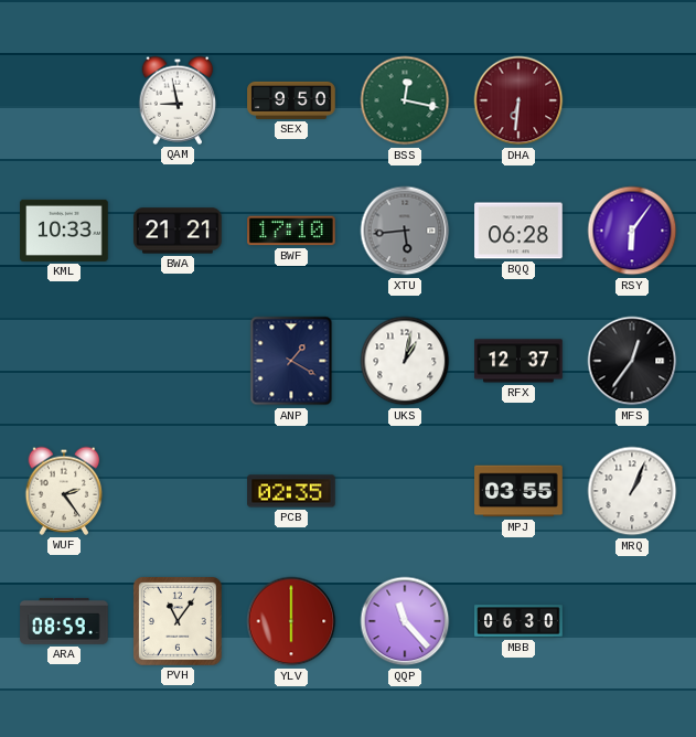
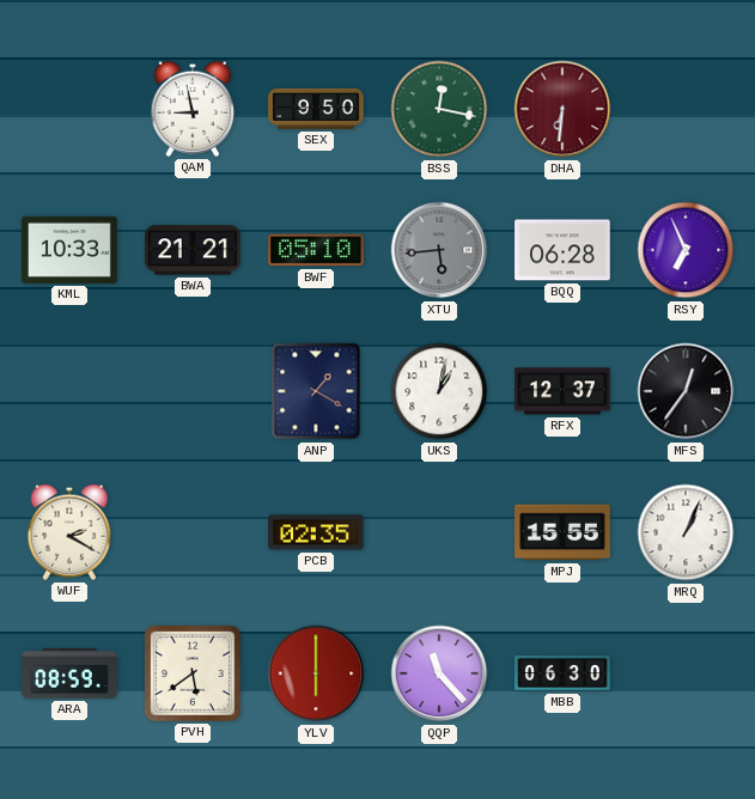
BWF: 17:10 -> 05:10
RSY: 6:06 -> 6:56
WUF: 2:24 -> 2:20
MPJ: 03:55 -> 15:55
PVH: 11:06 -> 5:39
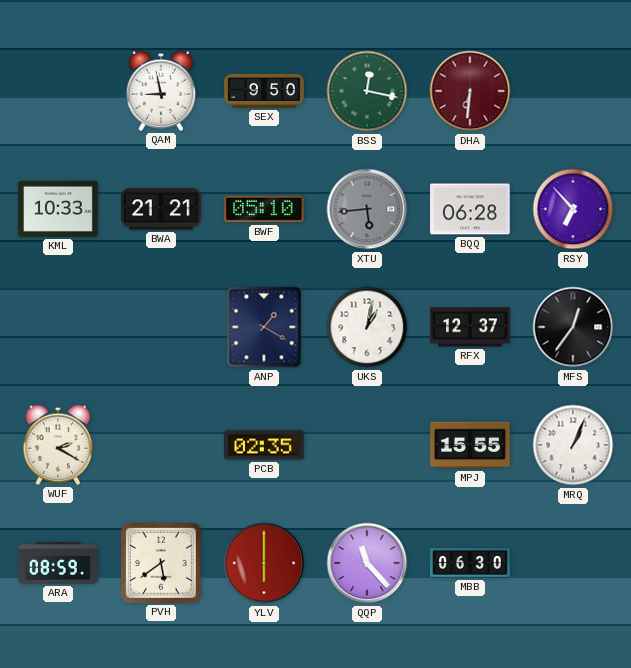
RSY: 6:56 -> 6:53
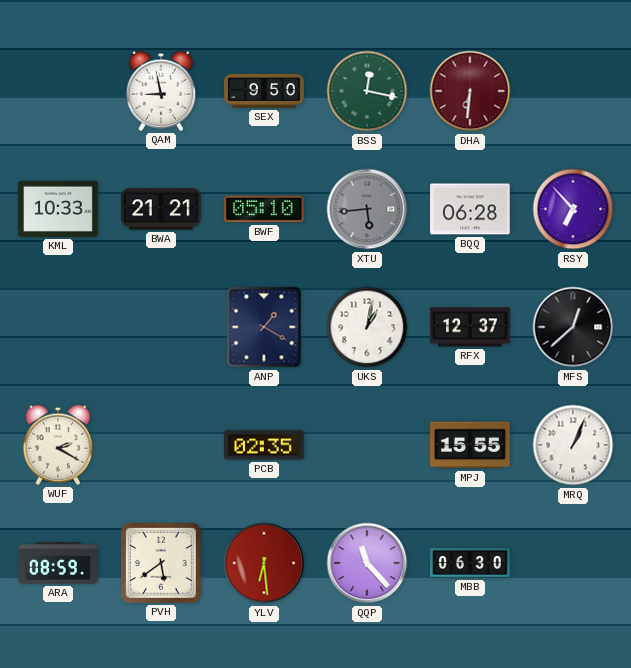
MFS: 12:36 -> 12:38
YLV: 6:00 -> 6:29
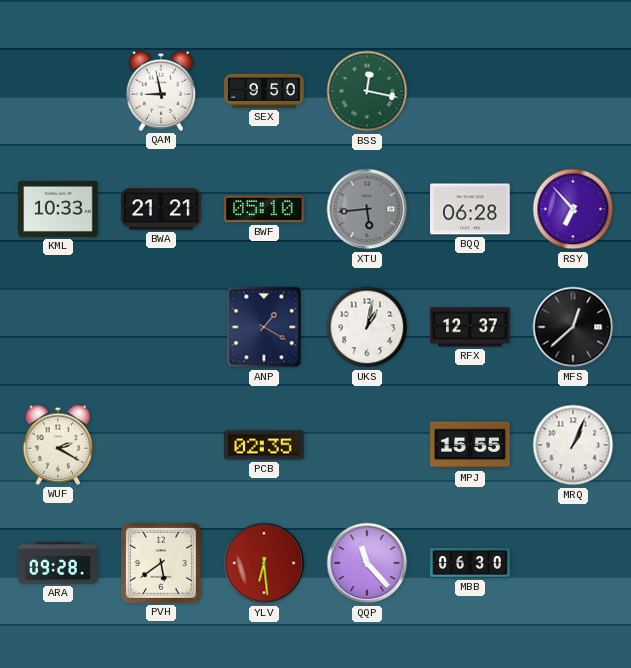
DHA: 6:31 -> none
ARA: 08:59 -> 09:28
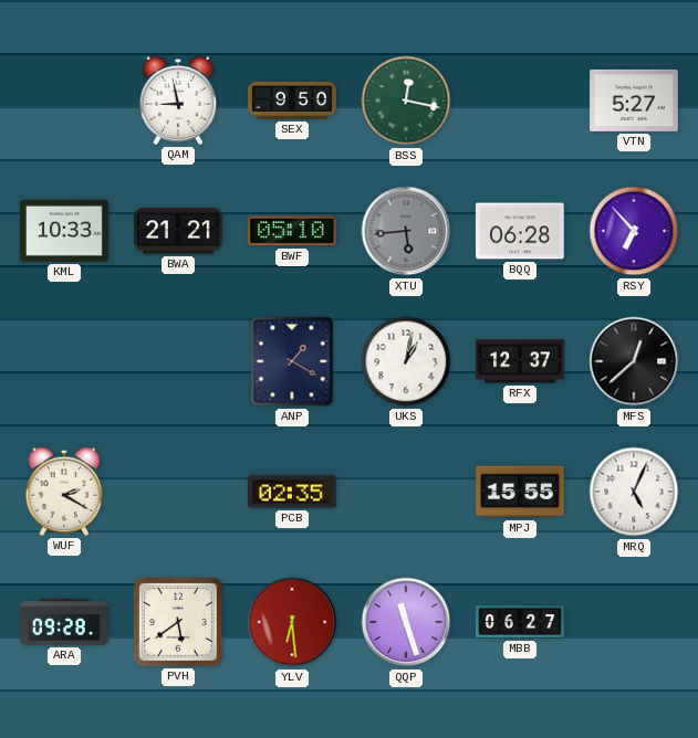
VTN: none -> 5:27
MRQ: 1:04 -> 5:04
QQP: 11:23 -> 11:27
MBB: 06:30 -> 06:27
